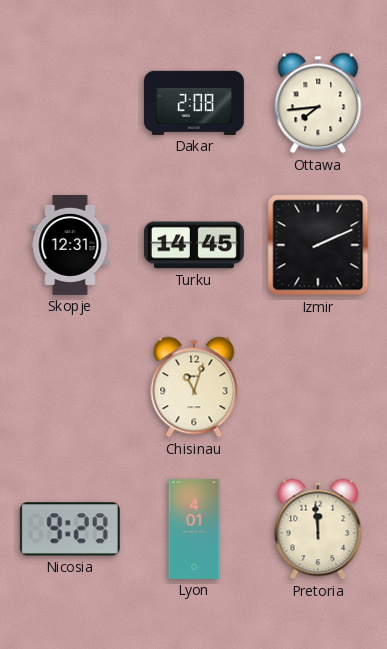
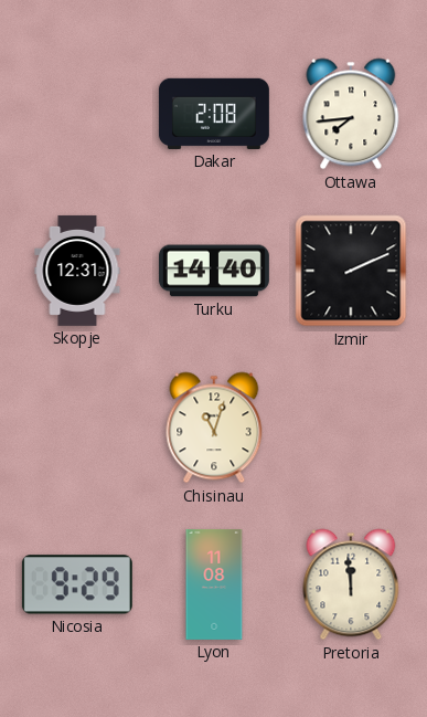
Turku: 14:45 -> 14:40
Lyon: 4:01 -> 11:08
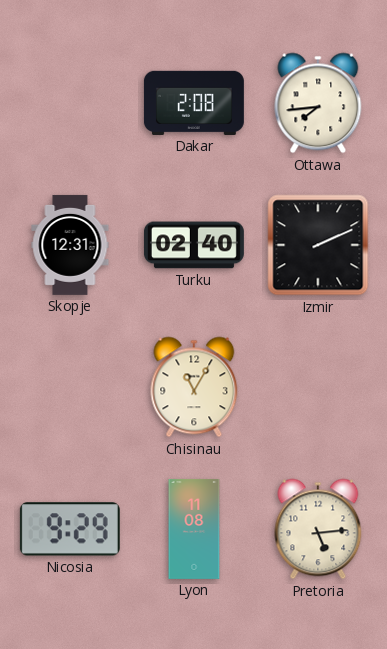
Turku: 14:40 -> 02:40
Chisinau: 11:03 -> 11:05
Pretoria: 11:59 -> 5:14
